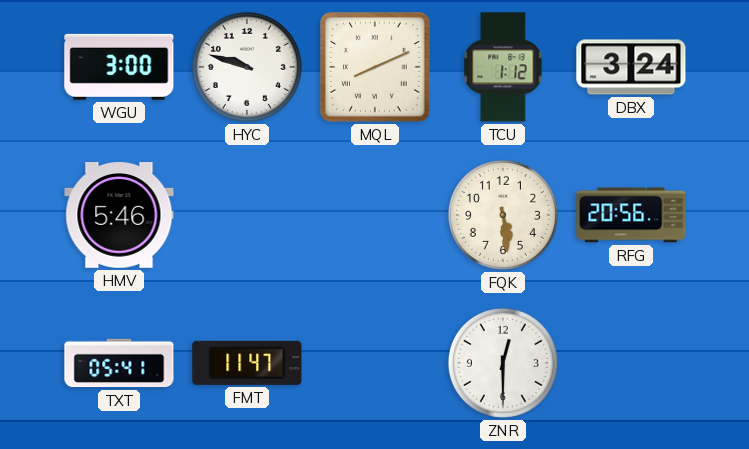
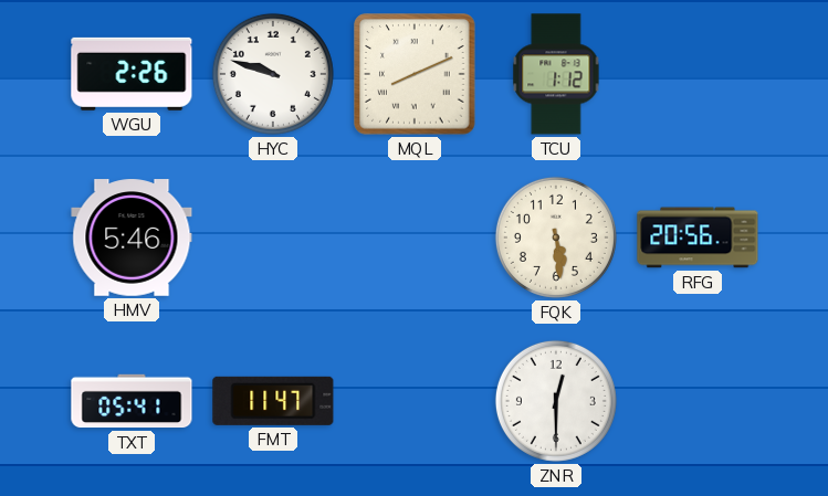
WGU: 3:00 -> 2:26
DBX: 3:24 -> none
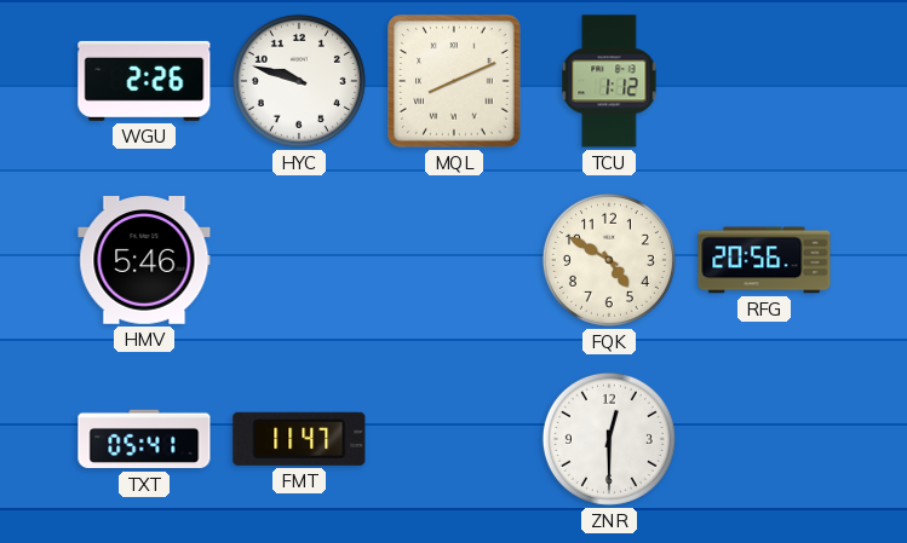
FQK: 5:29 -> 4:50
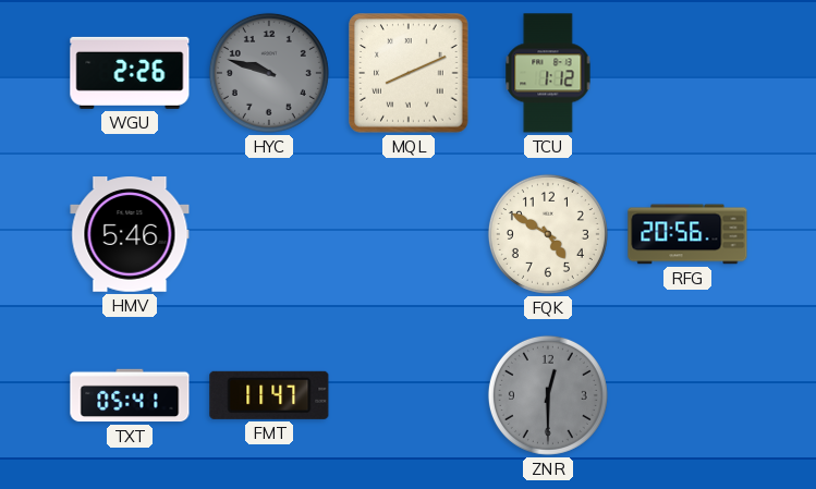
HYC dial: white -> grey
ZNR dial: white -> grey
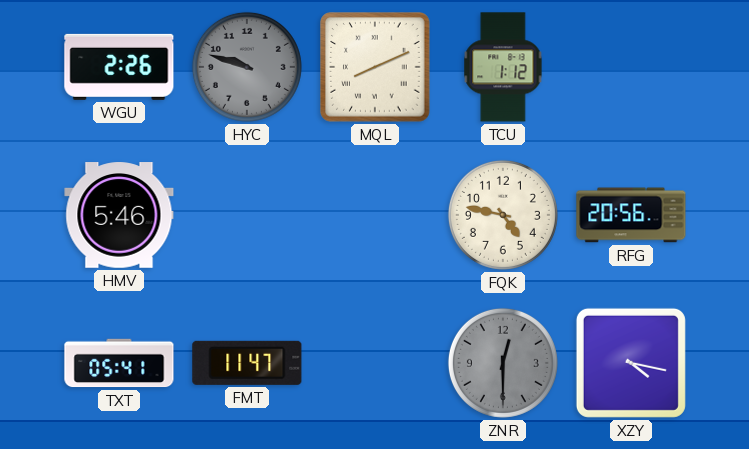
FQK: 4:50 -> 4:47
XZY: none -> 4:17
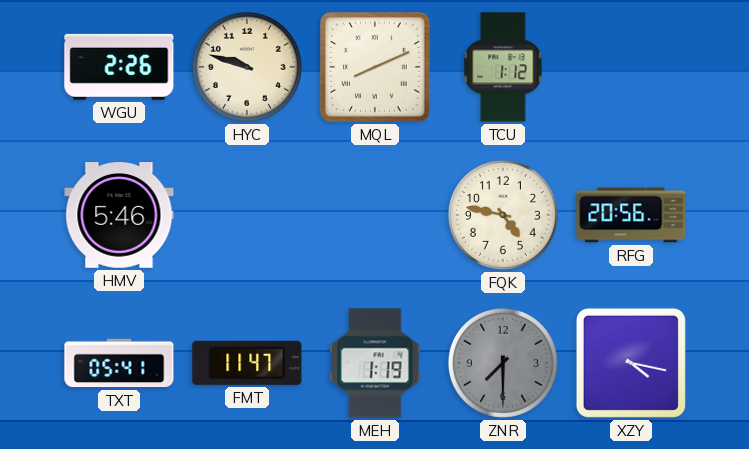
HYC dial: grey -> cream
MEH: none -> 1:19
ZNR: 12:30 -> 7:30
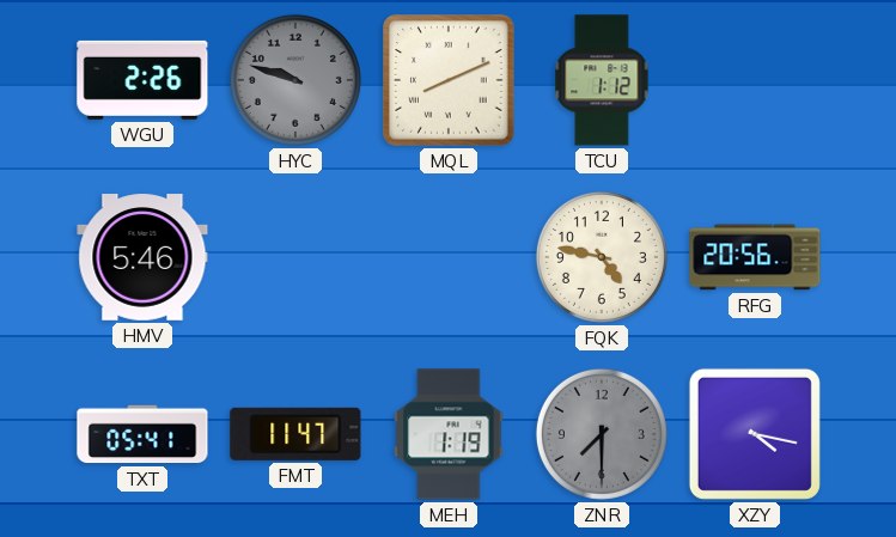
HYC dial: cream -> grey
